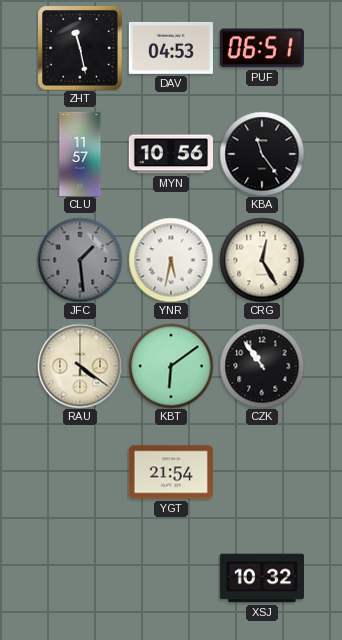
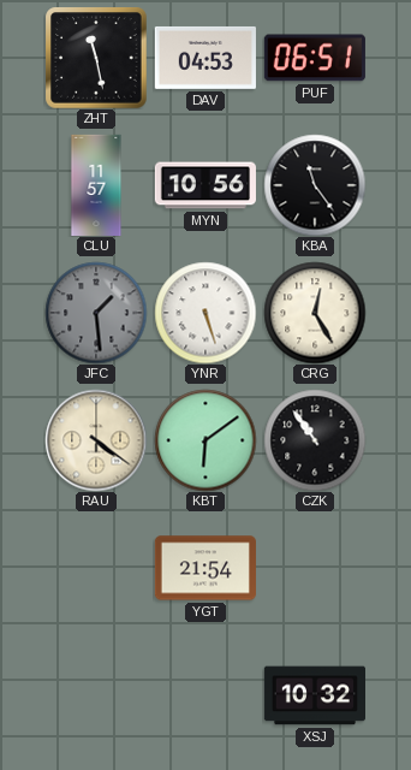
YNR: 5:32 -> 5:27
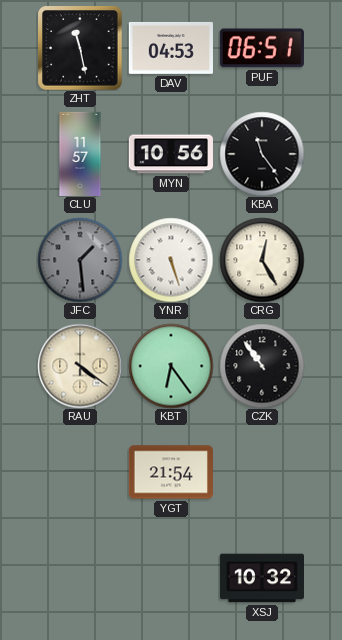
KBT: 6:09 -> 6:24
